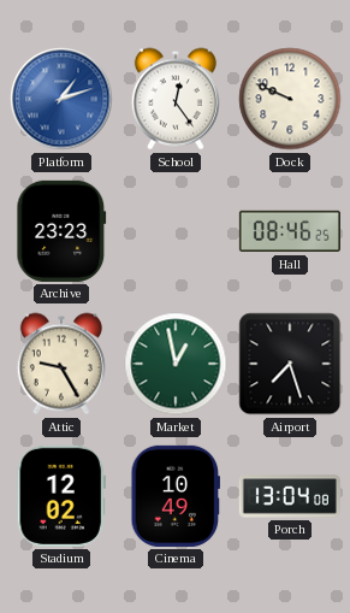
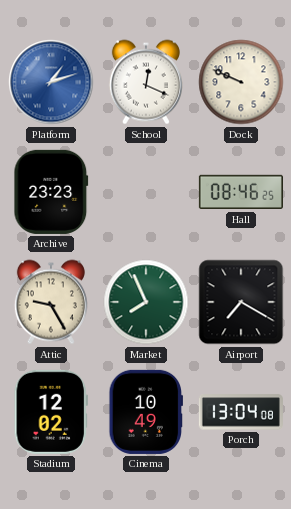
School: 12:24 -> 12:19
Market: 12:58 -> 7:56
Airport: 7:27 -> 7:20
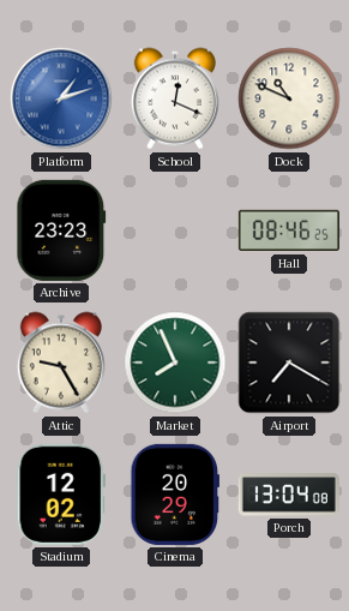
Dock: 9:49 -> 10:49
Cinema: 10:49 -> 20:29
